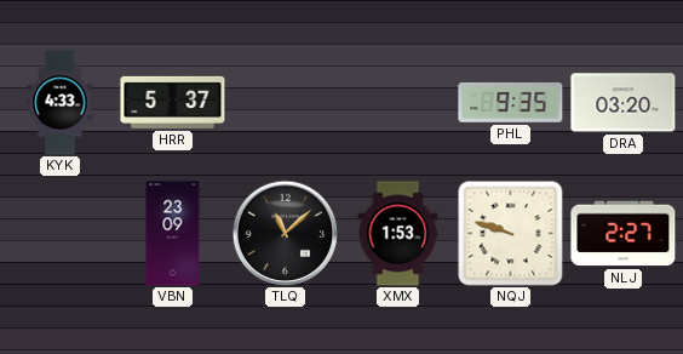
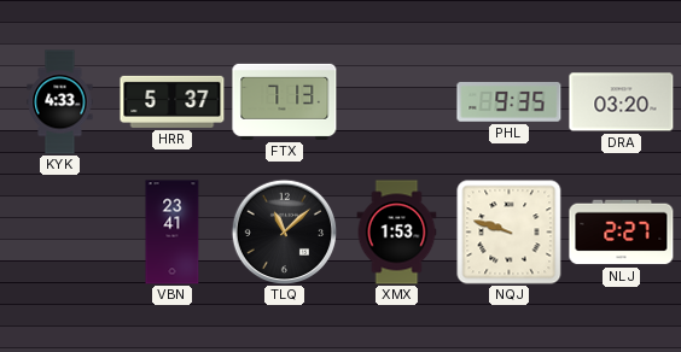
FTX: none -> 7:13
VBN: 23:09 -> 23:41
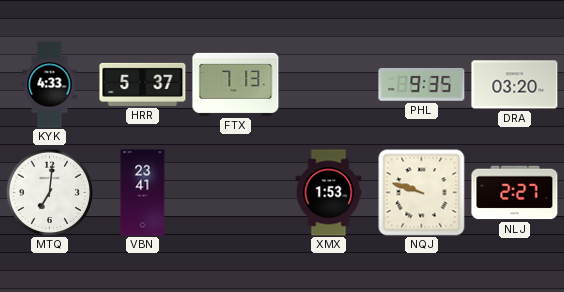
MTQ: none -> 7:01
TLQ: 11:08 -> none
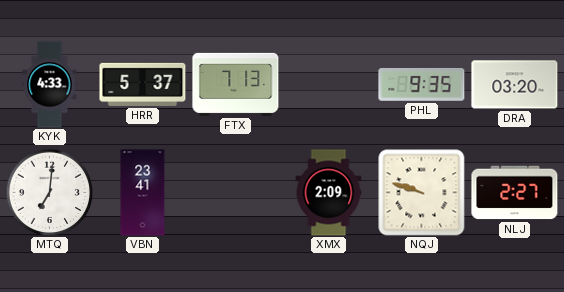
XMX: 1:53 -> 2:09
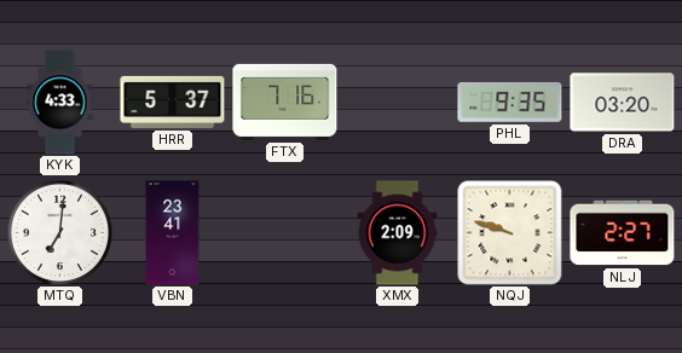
FTX: 7:13 -> 7:16
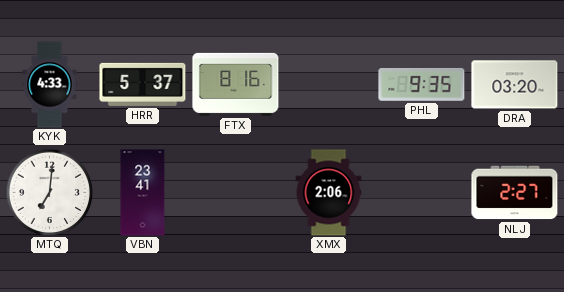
FTX: 7:16 -> 8:16
XMX: 2:09 -> 2:06
NQJ: 9:48 -> none
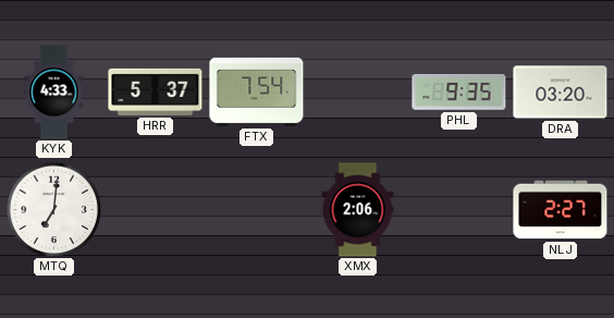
FTX: 8:16 -> 7:54
VBN: 23:41 -> none
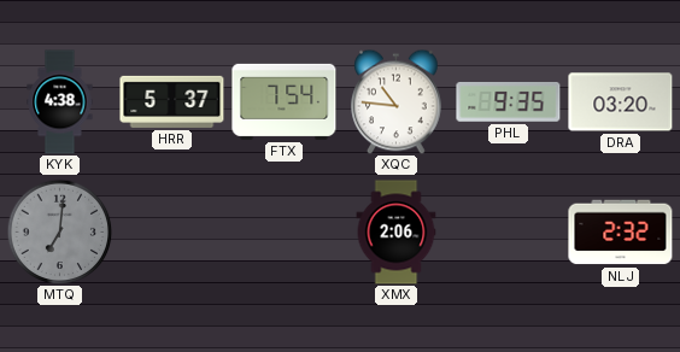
KYK: 4:33 -> 4:38
XQC: none -> 10:46
MTQ dial: white -> grey
NLJ: 2:27 -> 2:32
